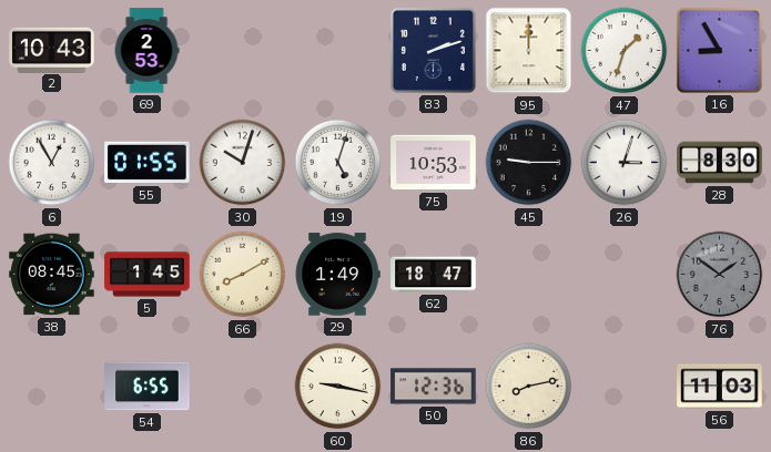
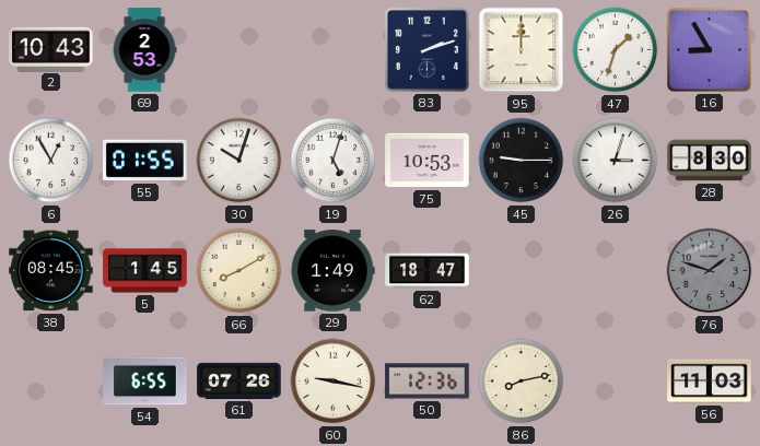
76: 1:51 -> 1:48
61: none -> 07:26
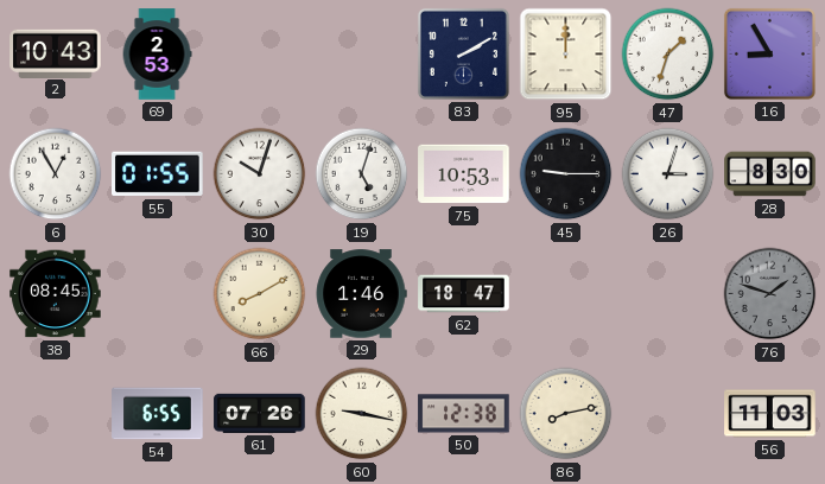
83: 2:12 -> 2:10
5: 1:45 -> none
29: 1:49 -> 1:46
50: 12:36 -> 12:38
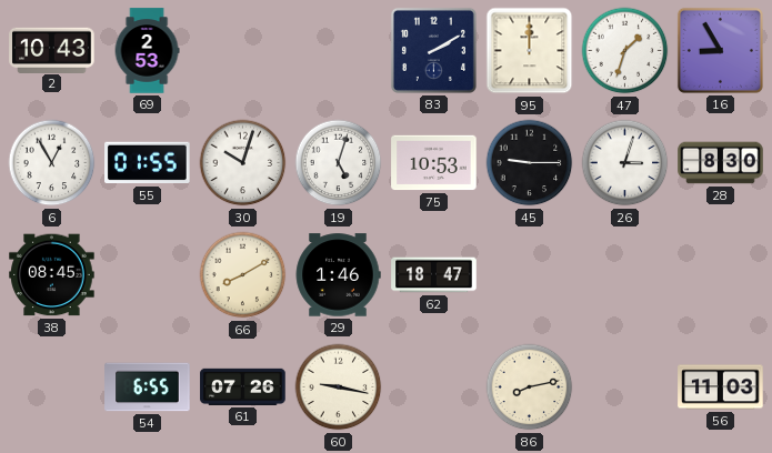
76: 1:48 -> none
50: 12:38 -> none
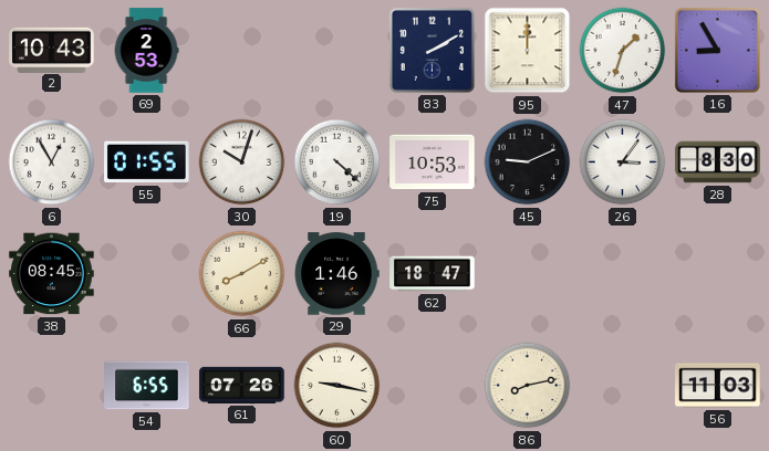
19: 5:03 -> 4:22
45: 9:15 -> 9:11
26: 3:03 -> 3:06
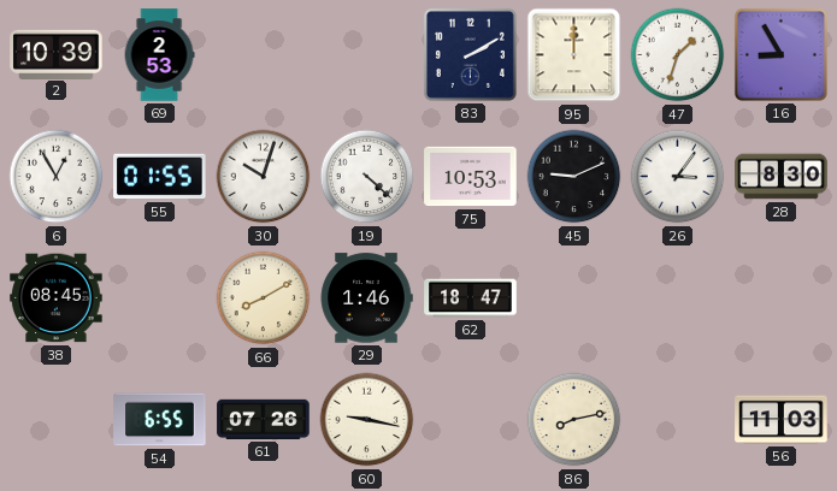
2: 10:43 -> 10:39
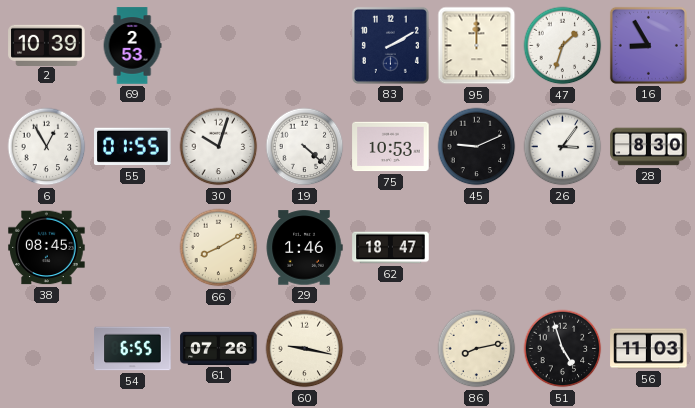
51: none -> 4:57
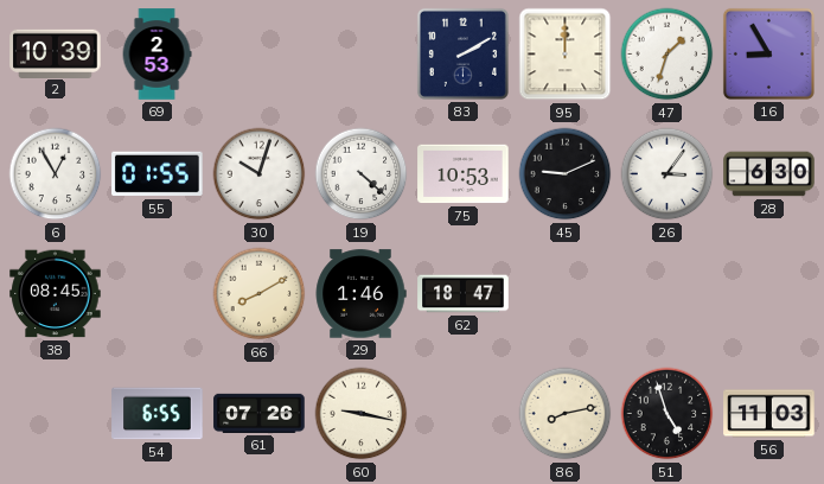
28: 8:30 -> 6:30
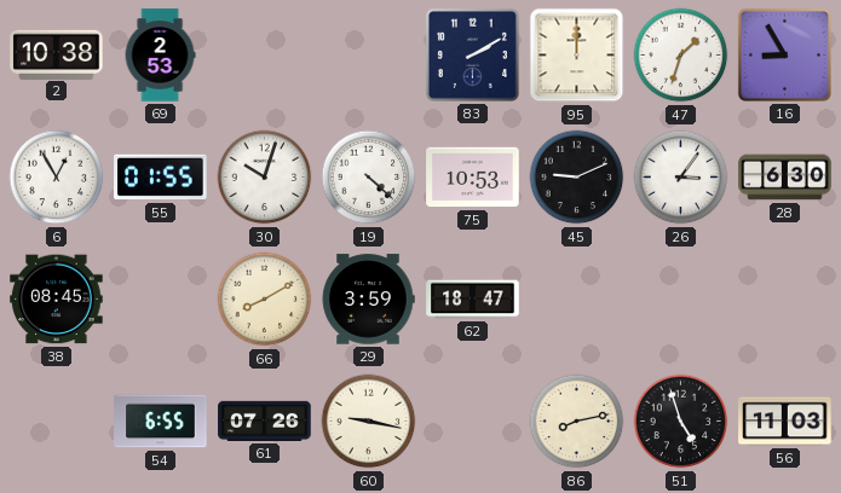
2: 10:39 -> 10:38
29: 1:46 -> 3:59
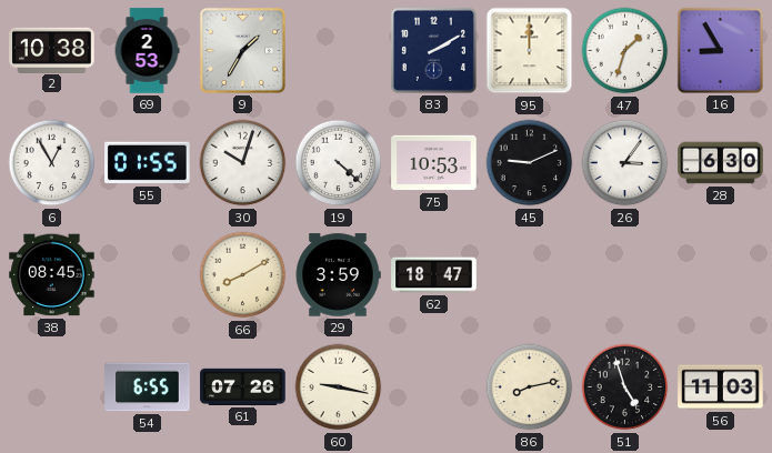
9: none -> 1:35
